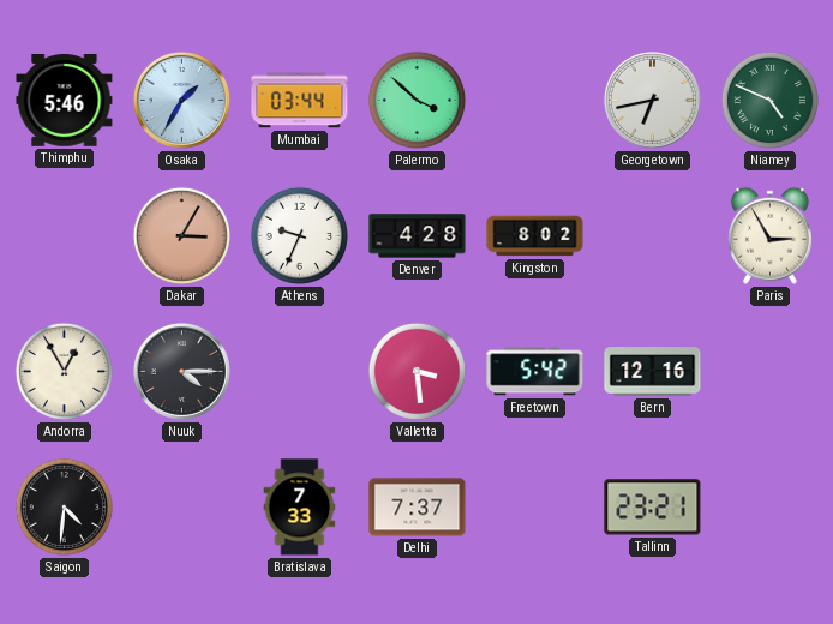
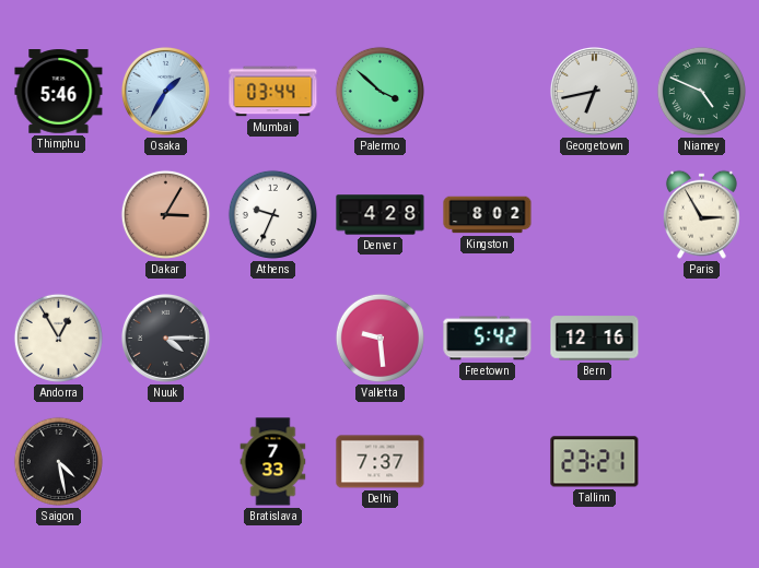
Valletta: 3:29 -> 9:29
Saigon: 4:31 -> 4:28
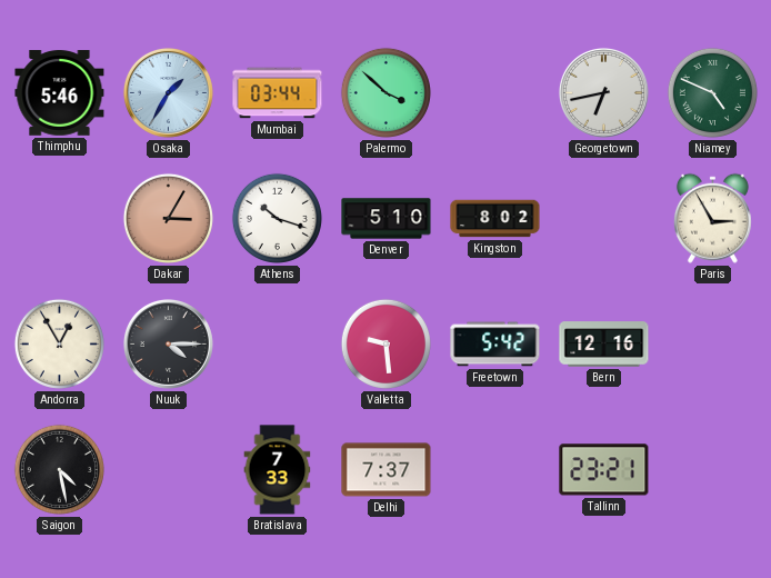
Athens: 9:34 -> 10:18
Denver: 4:28 -> 5:10
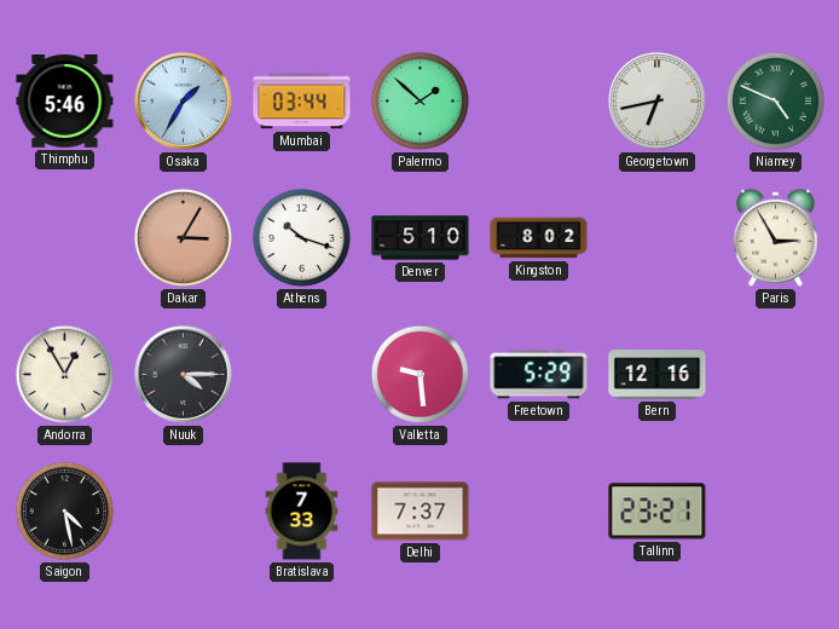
Palermo: 3:52 -> 1:52
Freetown: 5:42 -> 5:29
